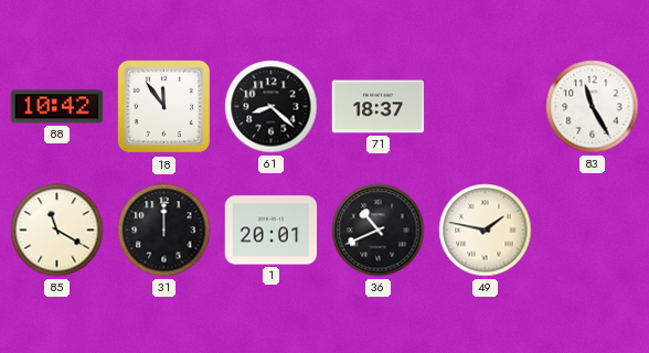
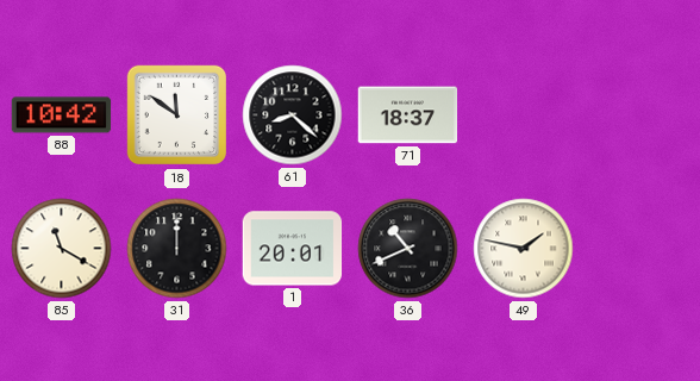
18: 11:54 -> 11:51
83: 11:25 -> none
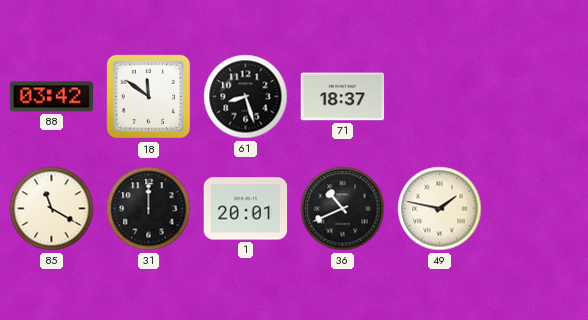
88: 10:42 -> 03:42
61: 8:22 -> 8:27
